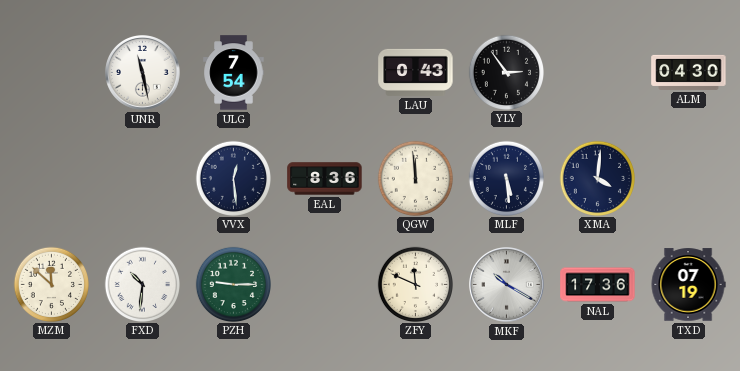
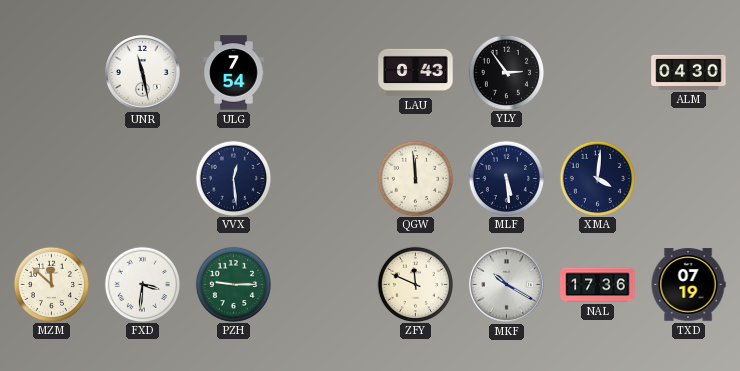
EAL: 8:36 -> none
FXD: 10:31 -> 3:31
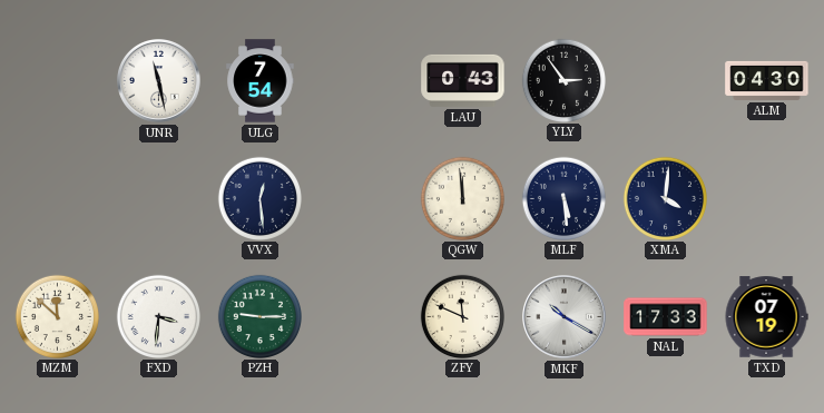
NAL: 17:36 -> 17:33
